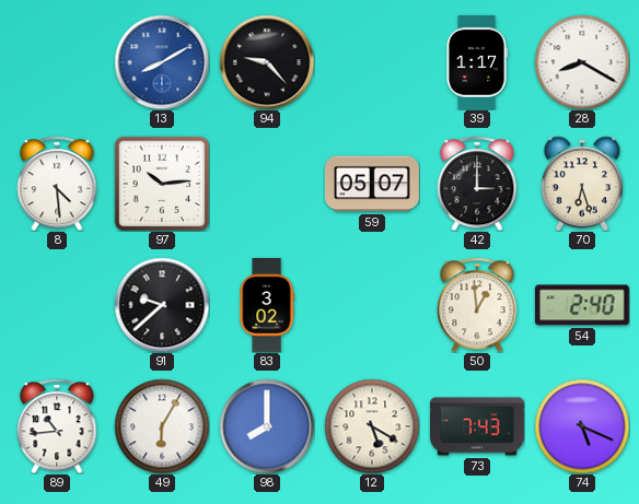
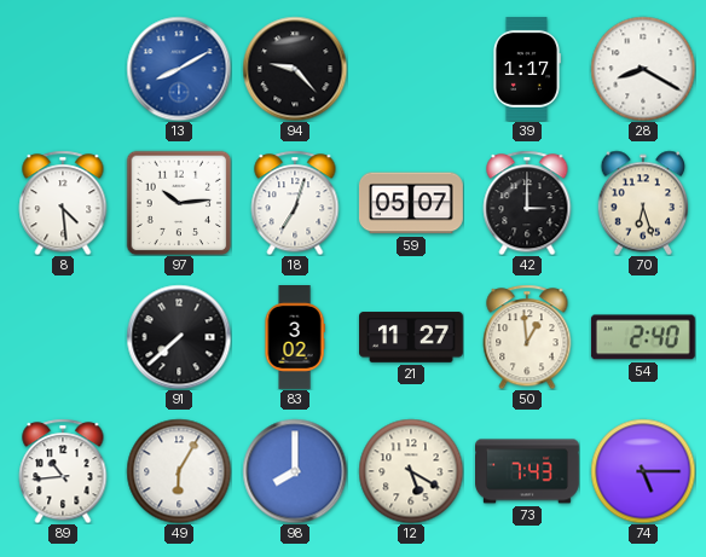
18: none -> 7:03
91: 9:38 -> 7:38
21: none -> 11:27
74: 5:19 -> 5:15
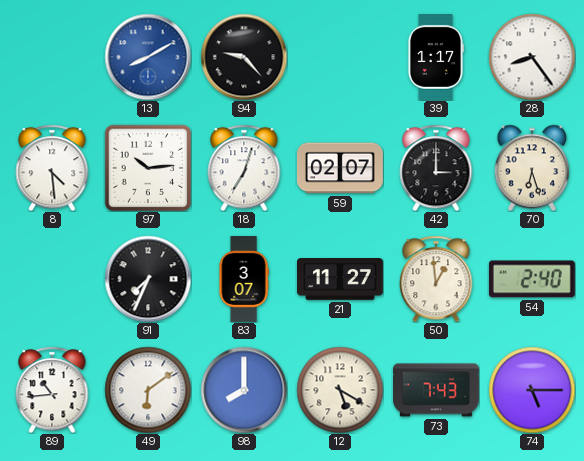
28: 8:20 -> 8:24
59: 05:07 -> 02:07
91: 7:38 -> 7:34
83: 3:02 -> 3:07
49: 6:05 -> 6:09
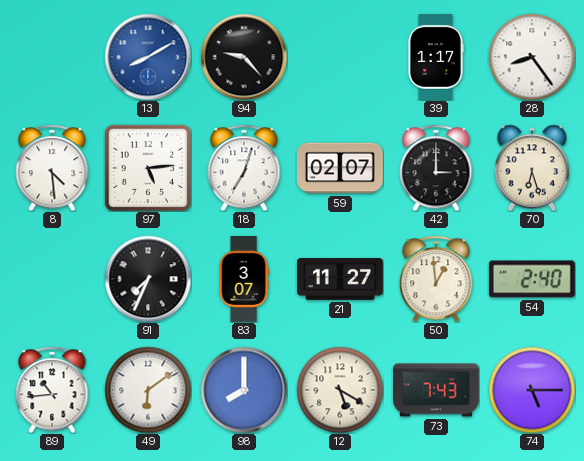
97: 10:14 -> 5:14
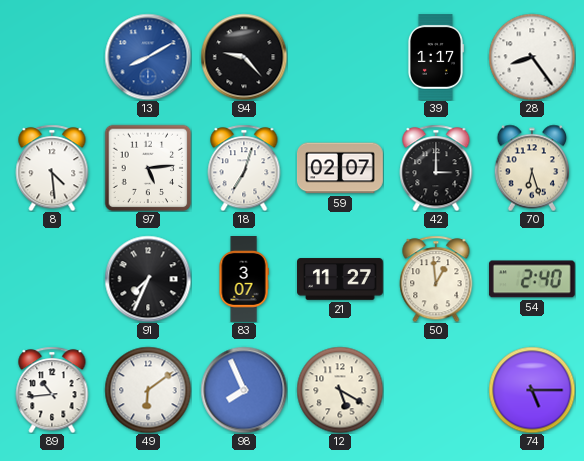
98: 8:00 -> 7:56
73: 7:43 -> none
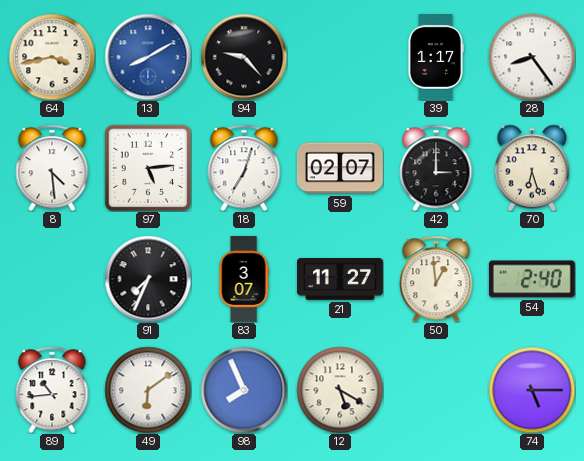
64: none -> 3:43
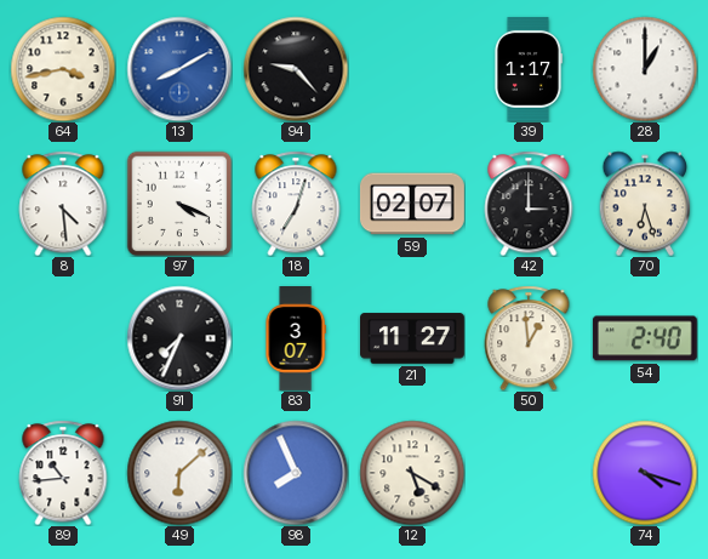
28: 8:24 -> 1:00
97: 5:14 -> 4:19
49: 6:09 -> 6:08
74: 5:15 -> 4:18
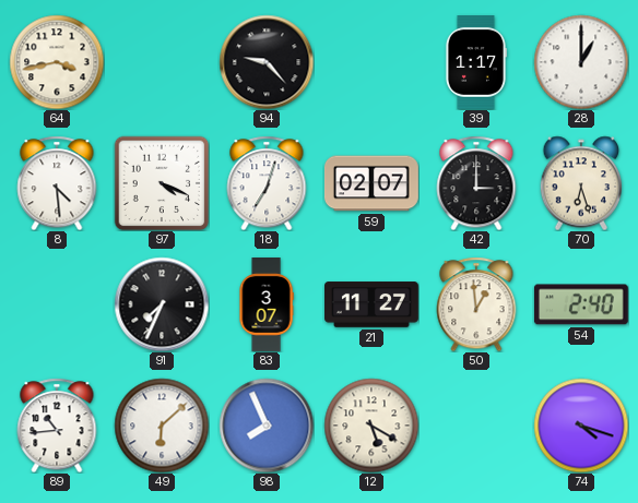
13: 8:10 -> none
